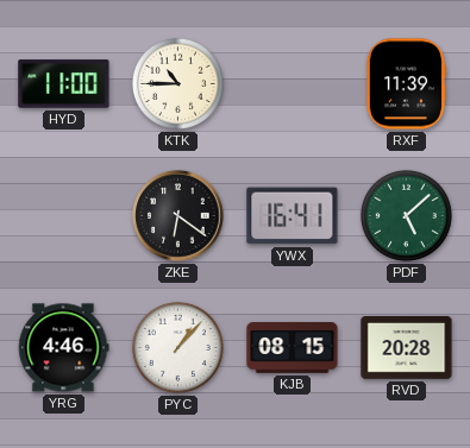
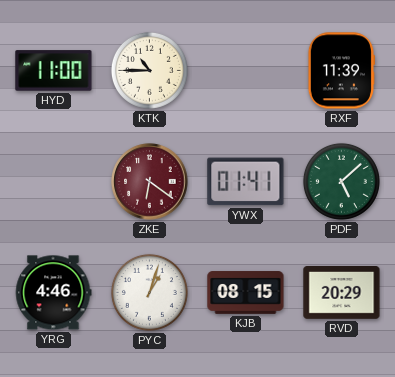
ZKE dial: black -> burgundy
YWX: 16:41 -> 01:41
PYC: 1:07 -> 1:03
RVD: 20:28 -> 20:29
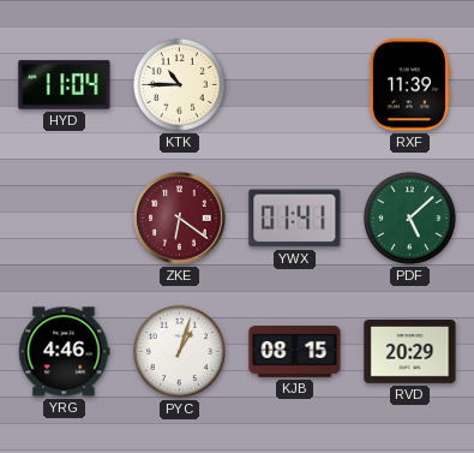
HYD: 11:00 -> 11:04
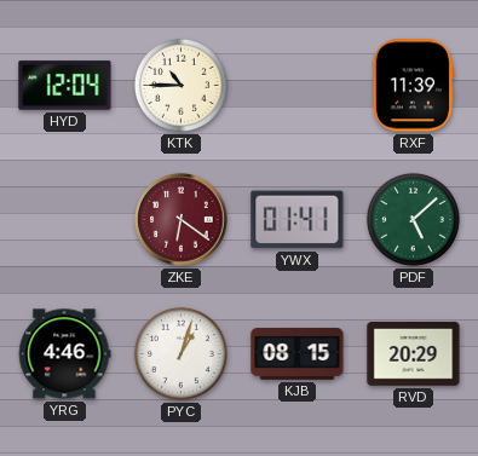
HYD: 11:04 -> 12:04
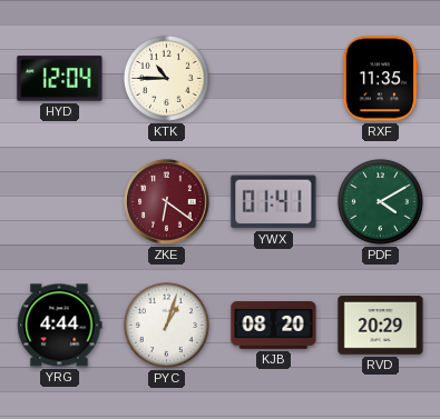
RXF: 11:39 -> 11:35
PDF: 5:08 -> 4:10
YRG: 4:46 -> 4:44
KJB: 08:15 -> 08:20
